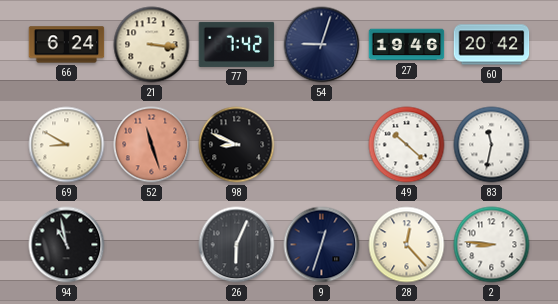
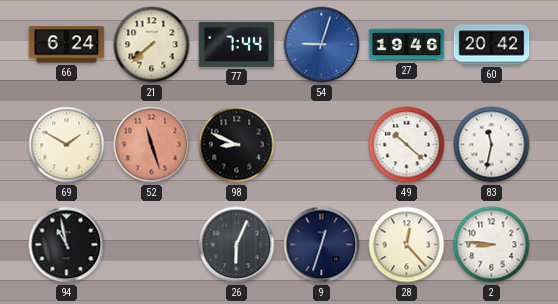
21: 3:16 -> 7:38
77: 7:42 -> 7:44
54 dial: navy -> blue
69: 8:50 -> 1:50
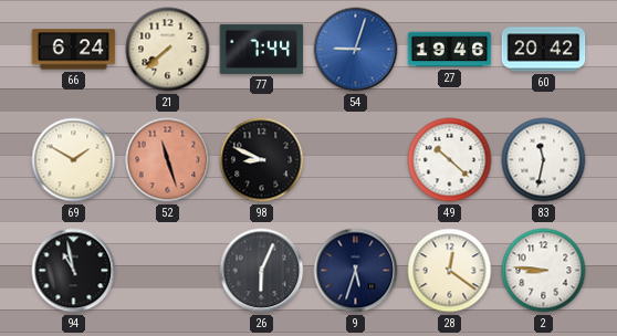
9: 12:33 -> 5:33
28: 12:23 -> 12:21
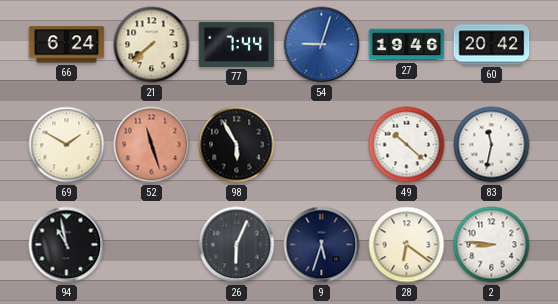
98: 8:49 -> 5:55
28: 12:21 -> 6:21
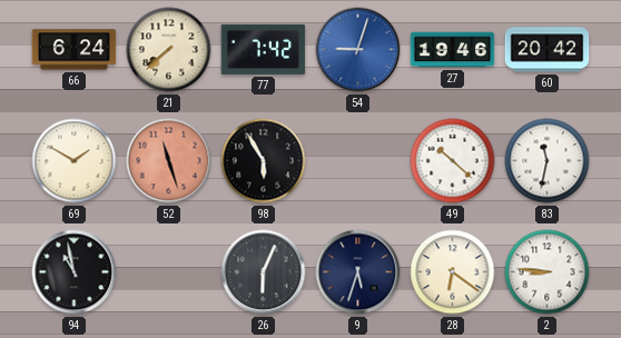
77: 7:44 -> 7:42
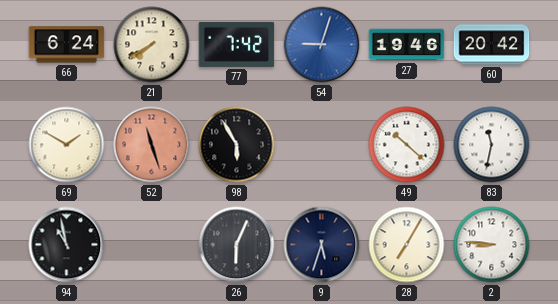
21: 7:38 -> 7:40
28: 6:21 -> 7:05
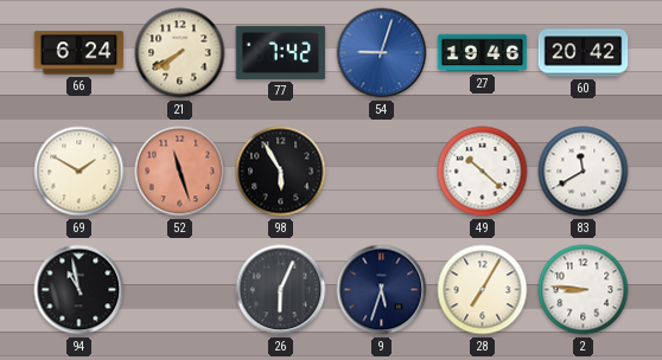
83: 11:32 -> 11:40
